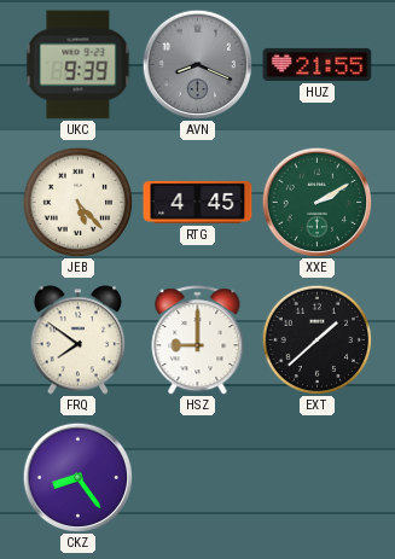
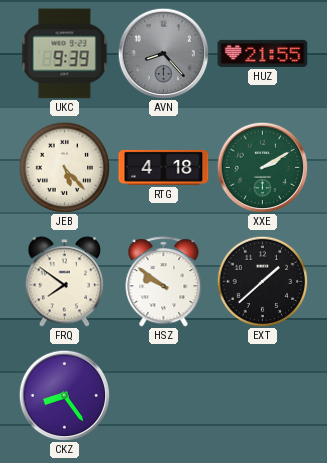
AVN: 8:19 -> 8:23
RTG: 4:45 -> 4:18
HSZ: 9:00 -> 9:51
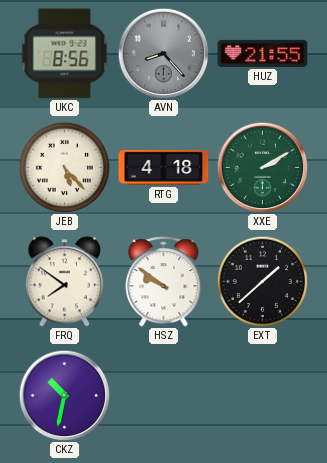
UKC: 9:39 -> 8:56
CKZ: 8:24 -> 10:32
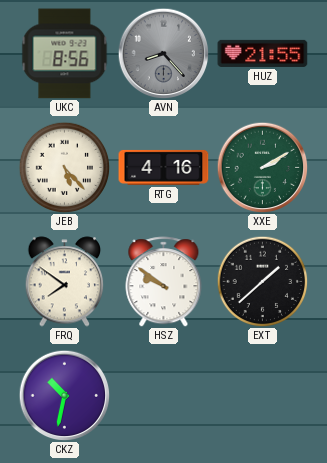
RTG: 4:18 -> 4:16
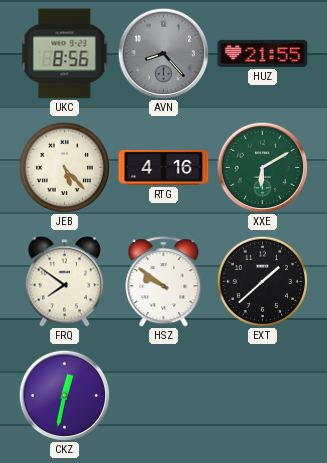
XXE: 2:10 -> 6:10
CKZ: 10:32 -> 12:32
